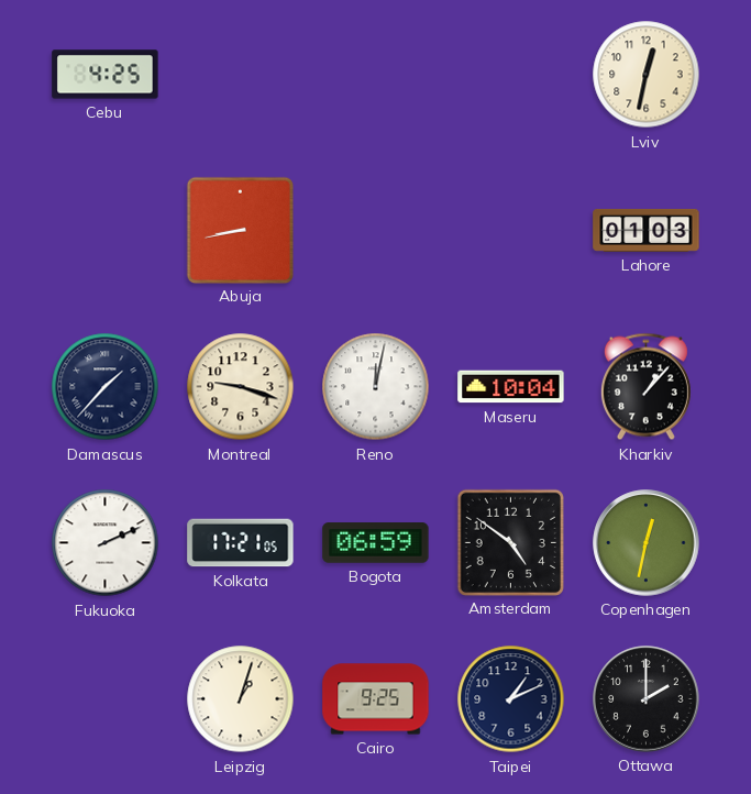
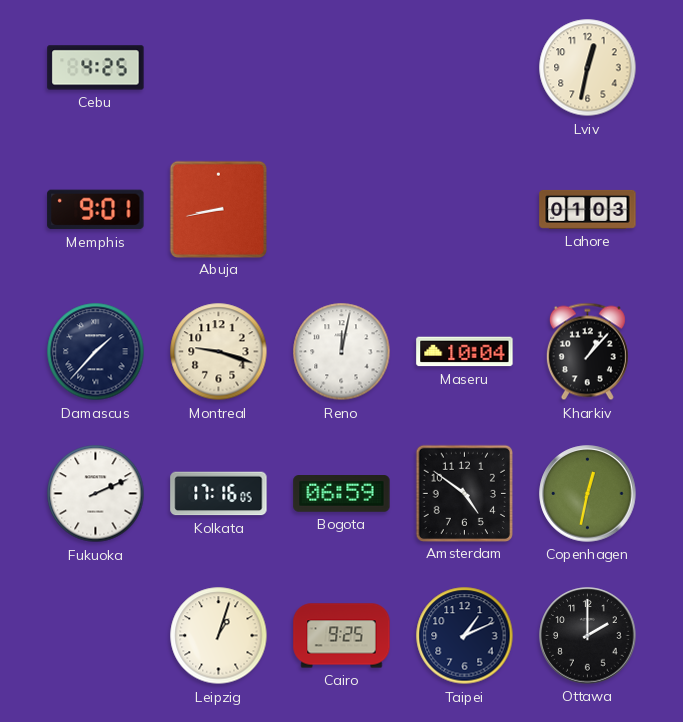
Memphis: none -> 9:01
Kolkata: 17:21 -> 17:16
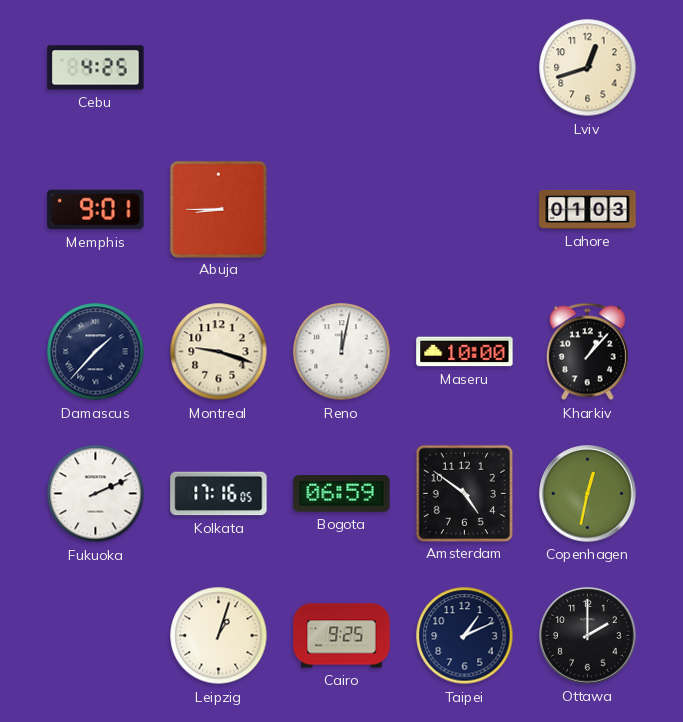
Lviv: 12:32 -> 12:42
Abuja: 8:43 -> 8:45
Maseru: 10:04 -> 10:00
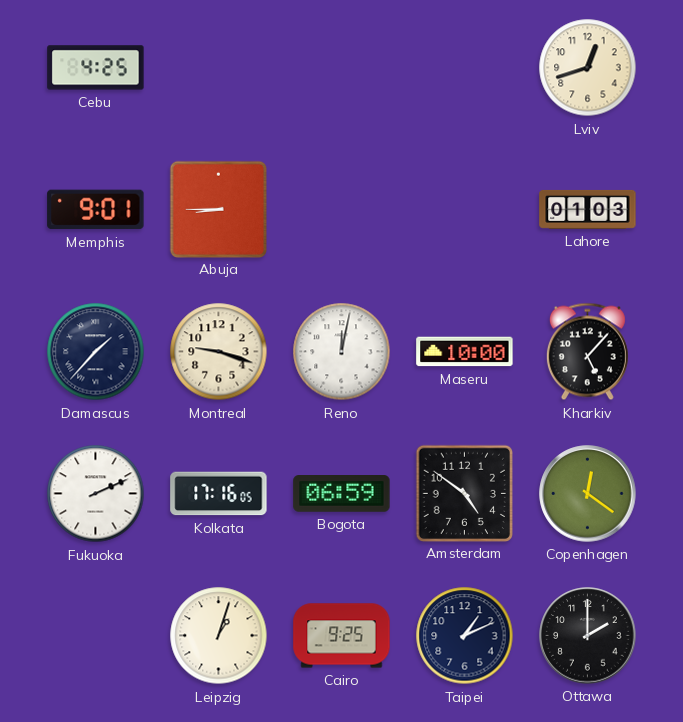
Kharkiv: 1:07 -> 5:07
Copenhagen: 12:32 -> 12:21
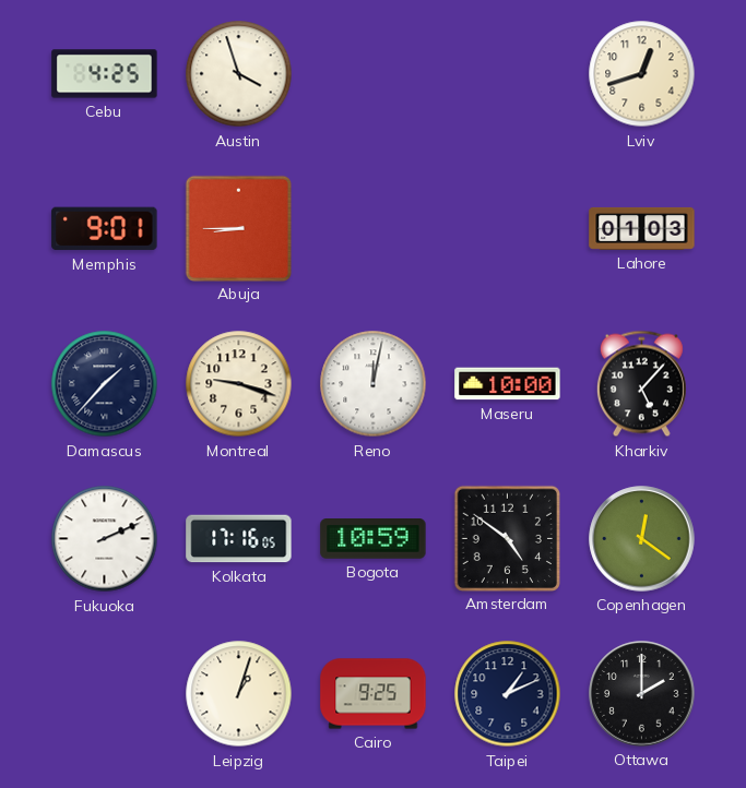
Austin: none -> 3:57
Bogota: 06:59 -> 10:59
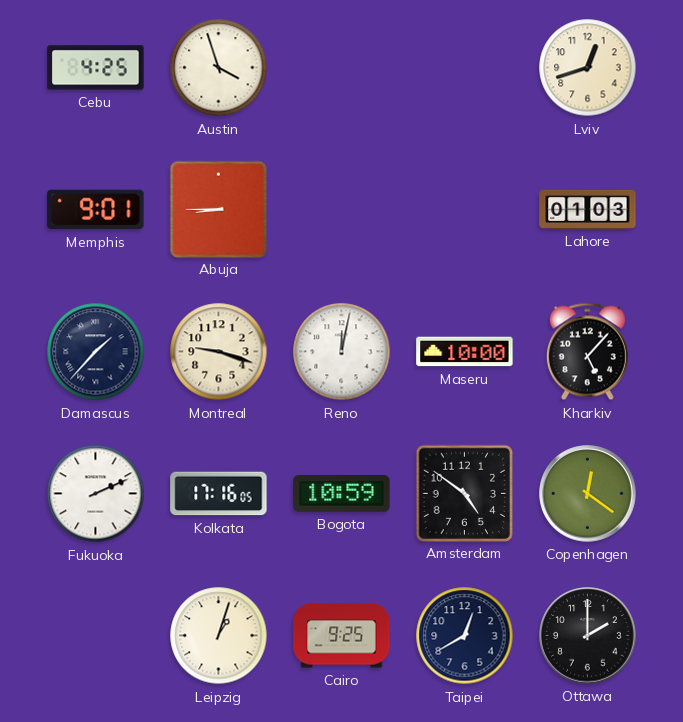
Taipei: 1:11 -> 12:40
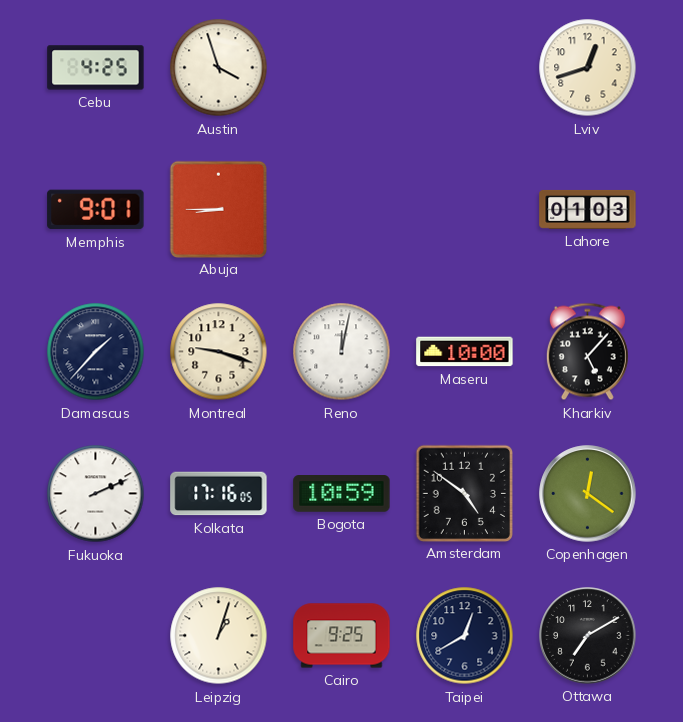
Ottawa: 2:00 -> 7:10
